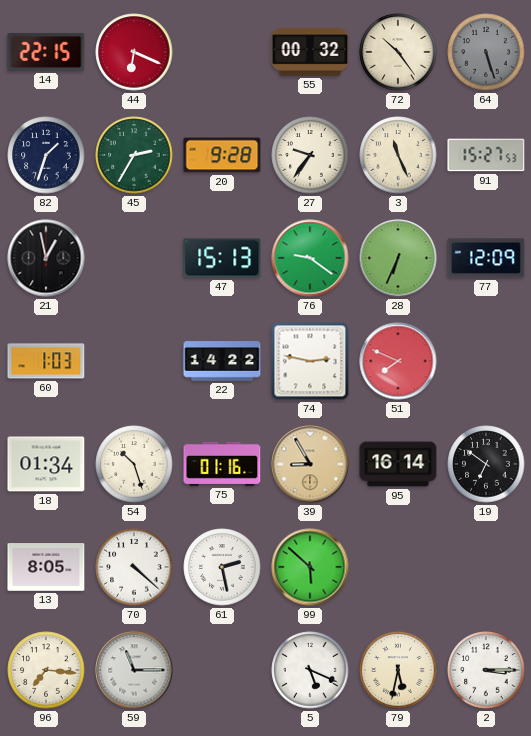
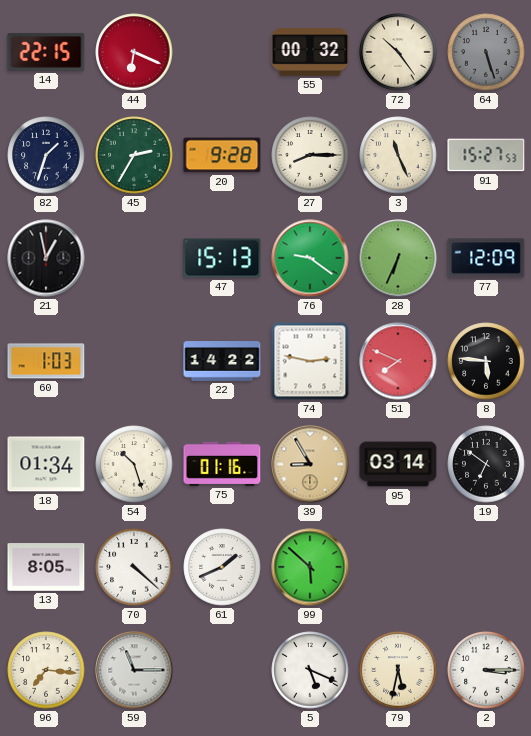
27: 9:36 -> 8:15
8: none -> 5:46
95: 16:14 -> 03:14
61: 2:28 -> 1:41
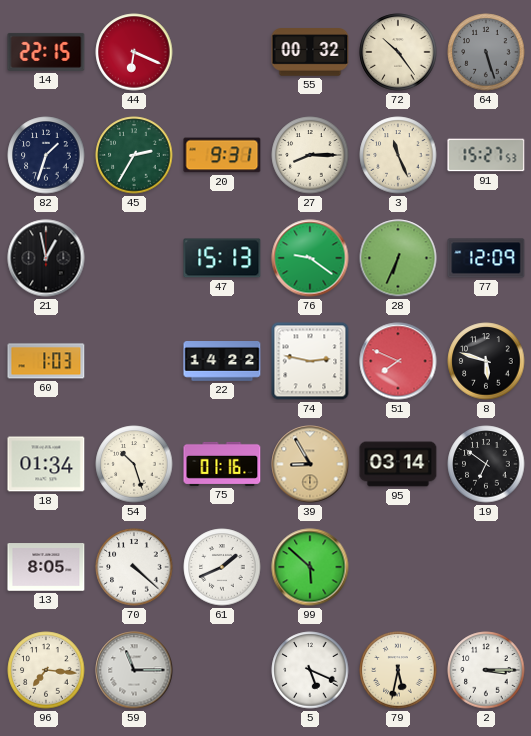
20: 9:28 -> 9:31
8: 5:46 -> 5:48
